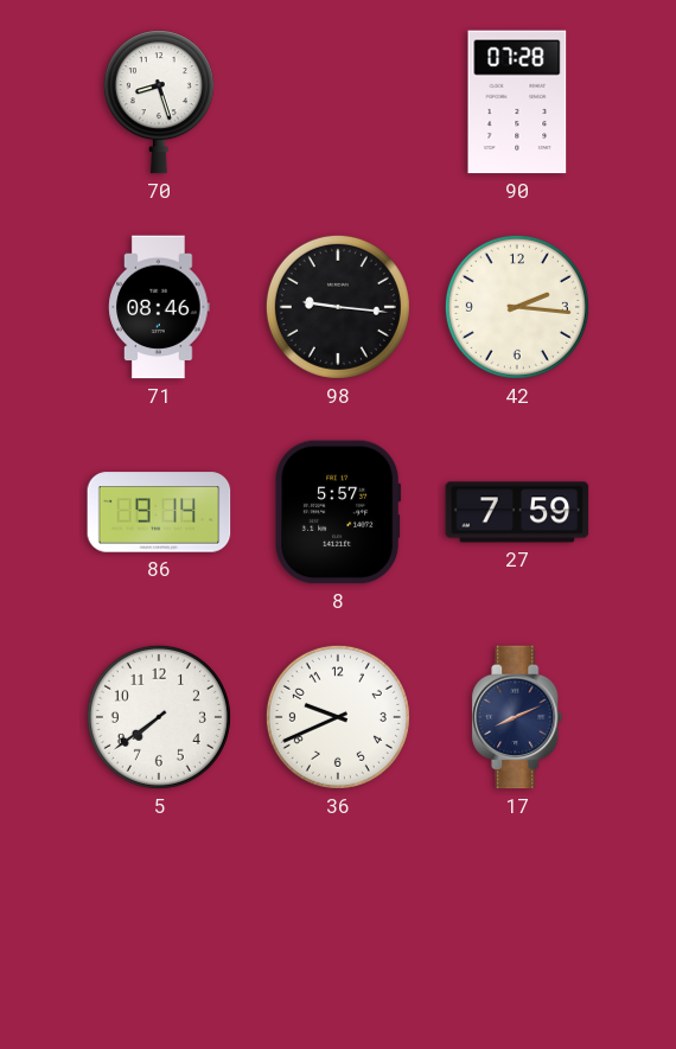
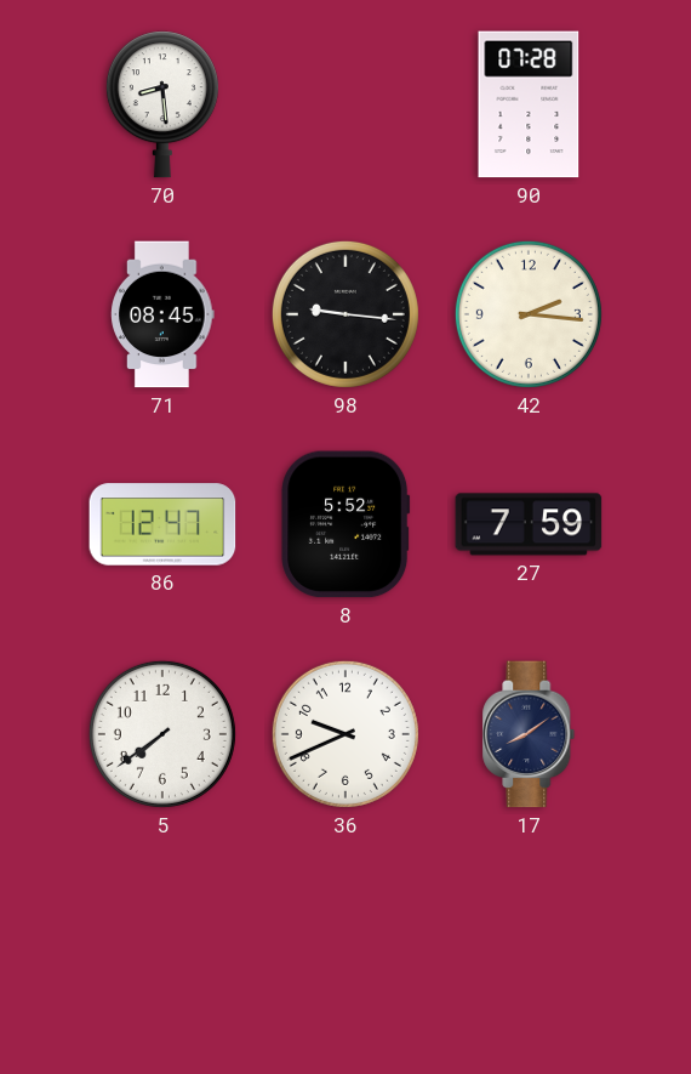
70: 8:27 -> 8:29
71: 08:46 -> 08:45
86: 9:14 -> 12:47
8: 5:57 -> 5:52
17: 8:11 -> 8:09
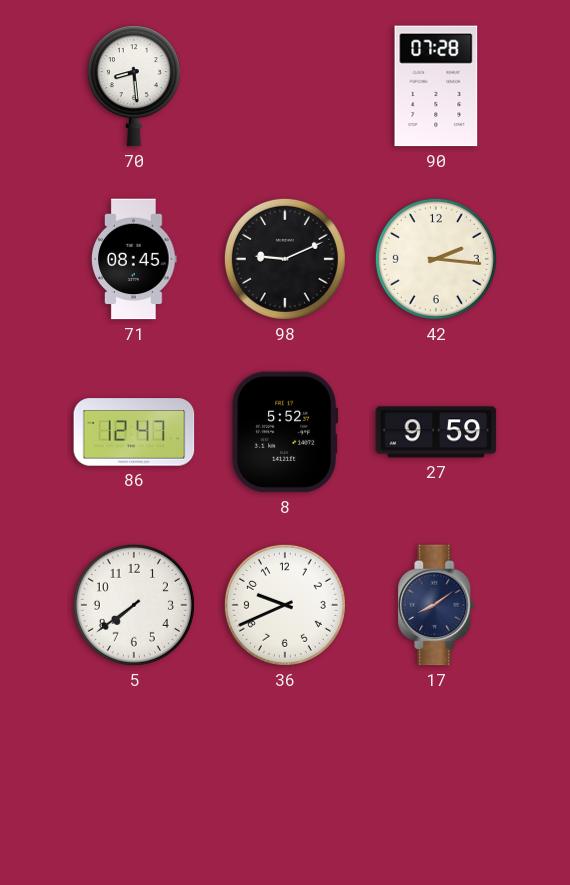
98: 9:16 -> 9:11
27: 7:59 -> 9:59
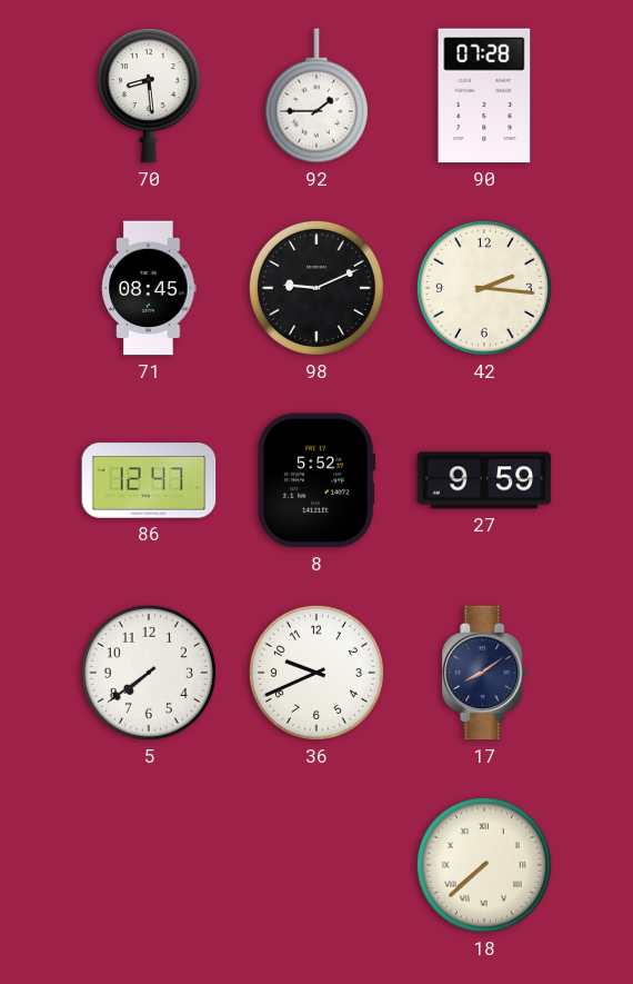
92: none -> 1:45
18: none -> 7:38
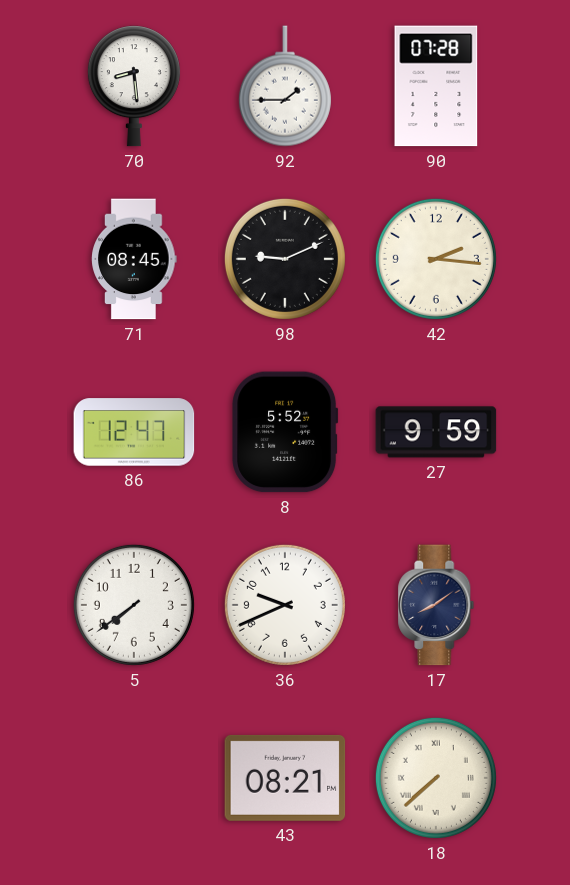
43: none -> 08:21
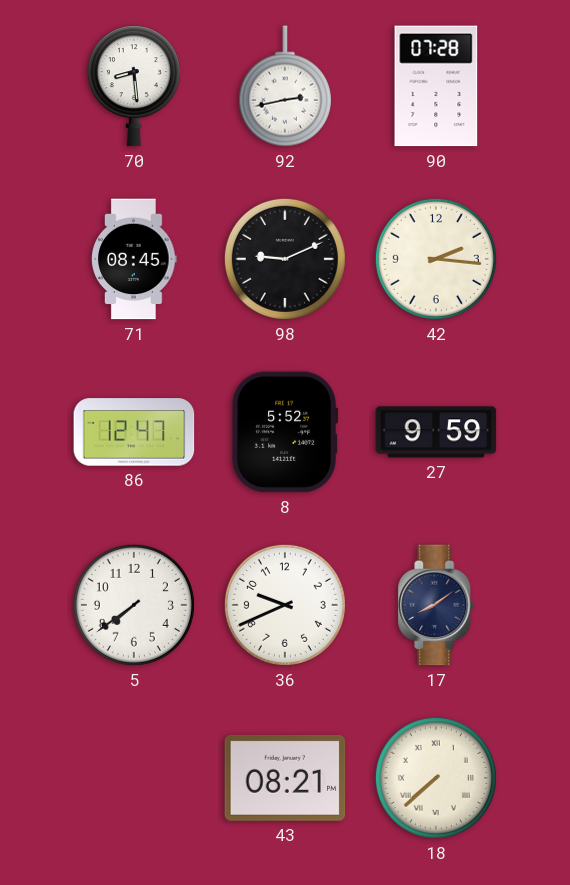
92: 1:45 -> 2:43
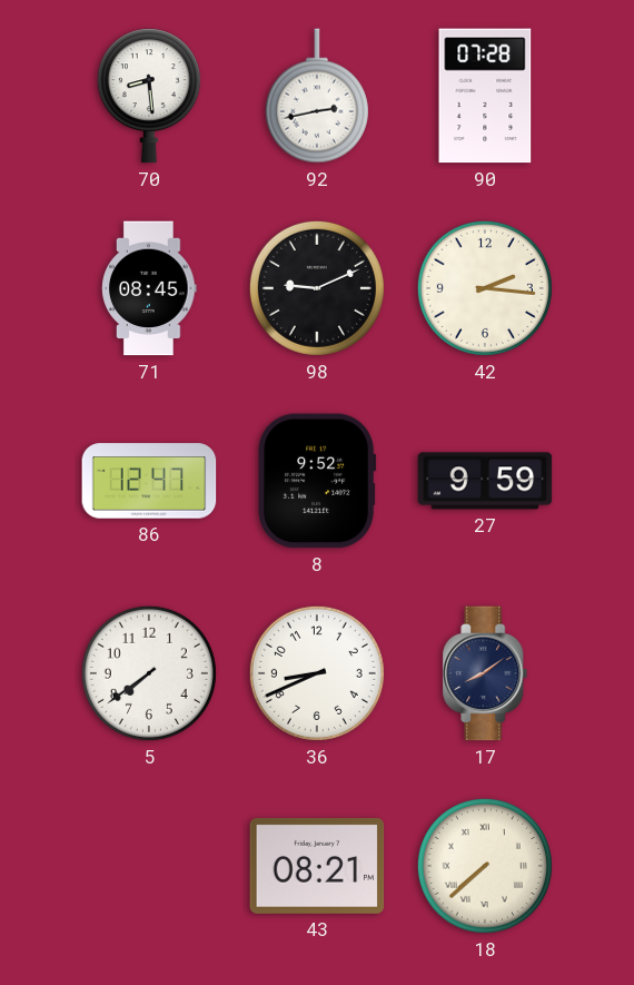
8: 5:52 -> 9:52
36: 9:41 -> 8:41
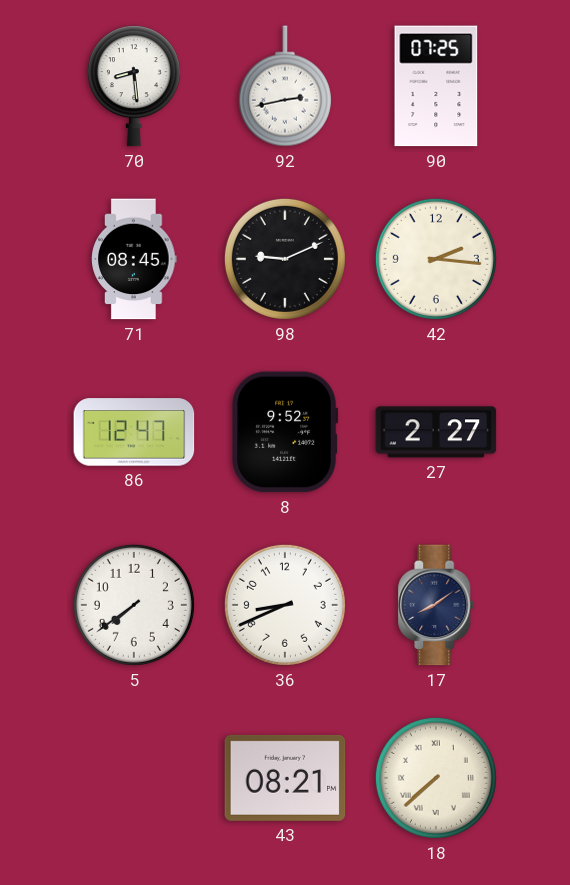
90: 07:28 -> 07:25
27: 9:59 -> 2:27
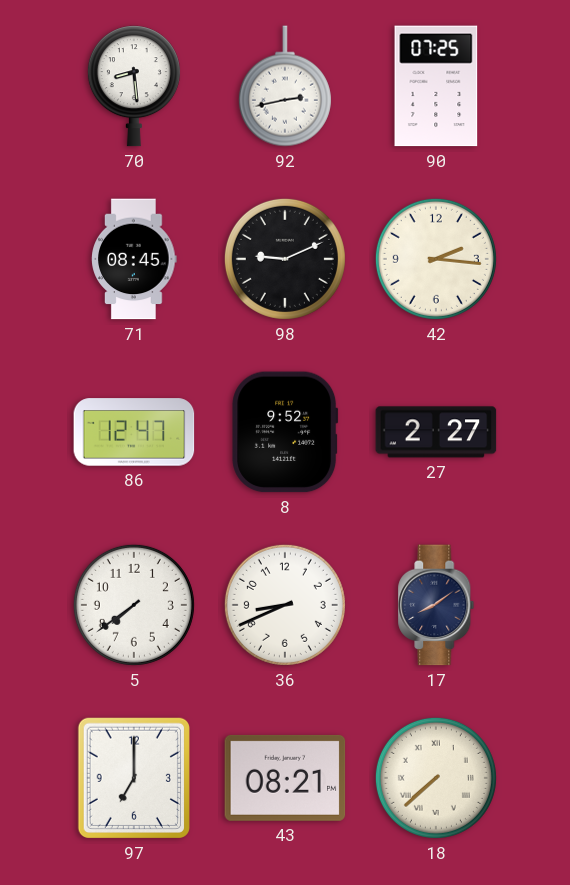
97: none -> 7:00
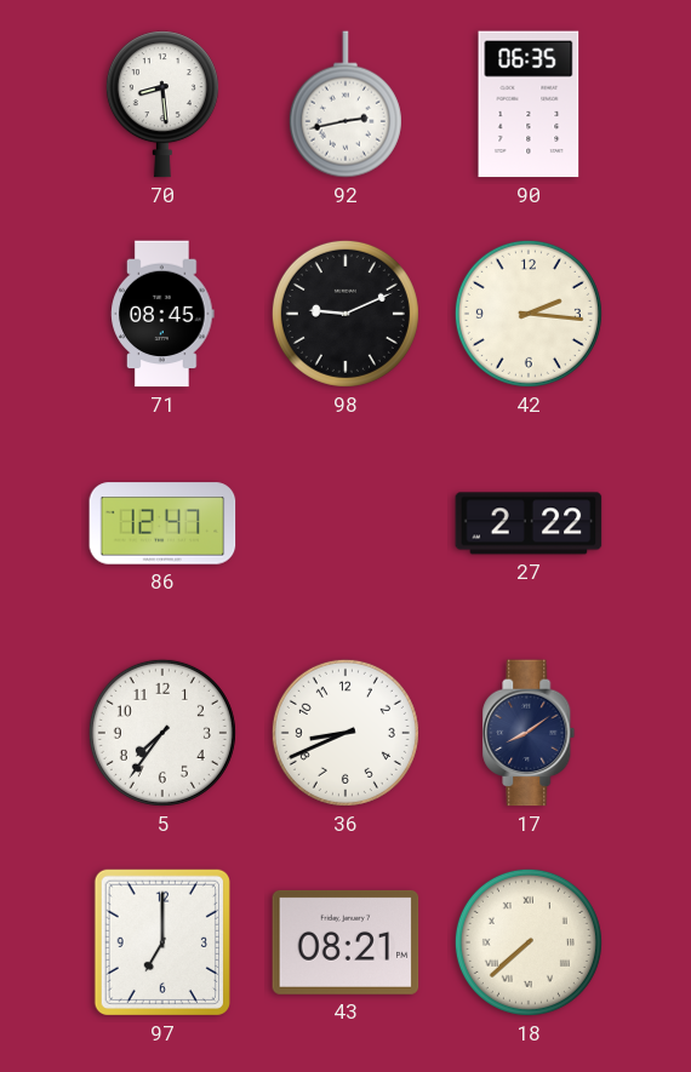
90: 07:25 -> 06:35
8: 9:52 -> none
27: 2:27 -> 2:22
5: 7:39 -> 7:36
